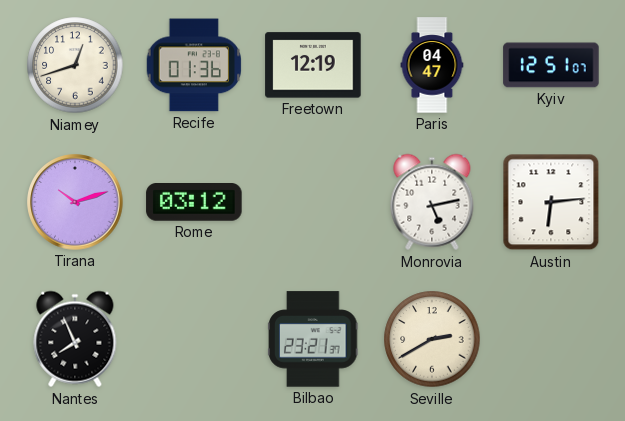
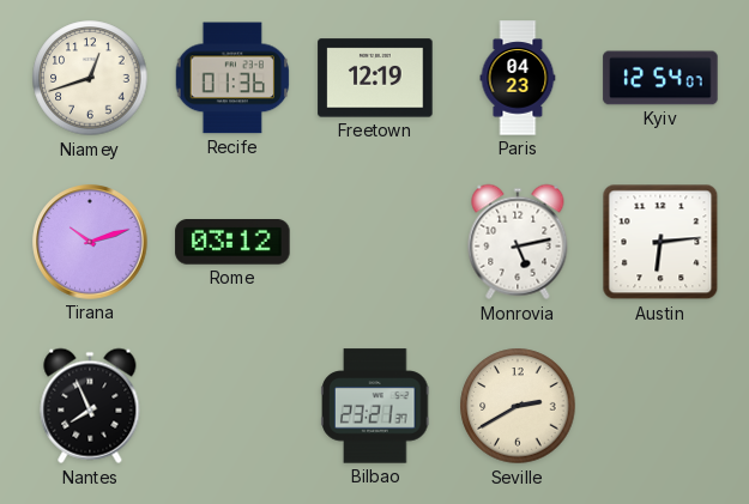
Paris: 04:47 -> 04:23
Kyiv: 12:51 -> 12:54
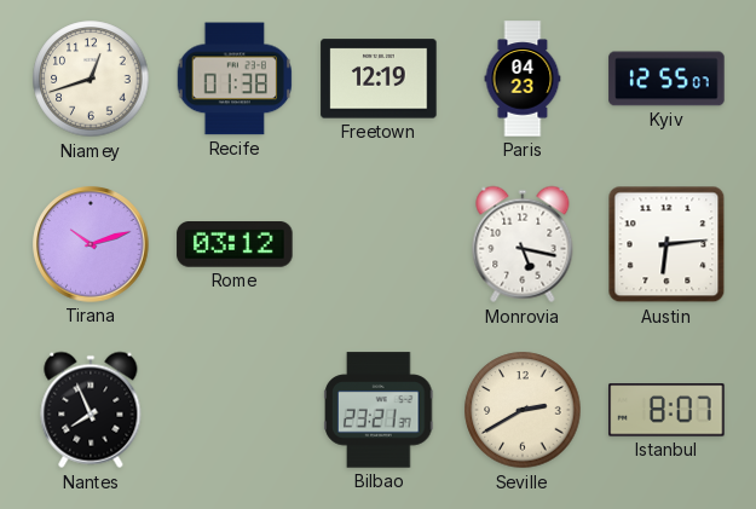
Recife: 01:36 -> 01:38
Kyiv: 12:54 -> 12:55
Monrovia: 5:13 -> 5:17
Istanbul: none -> 8:07
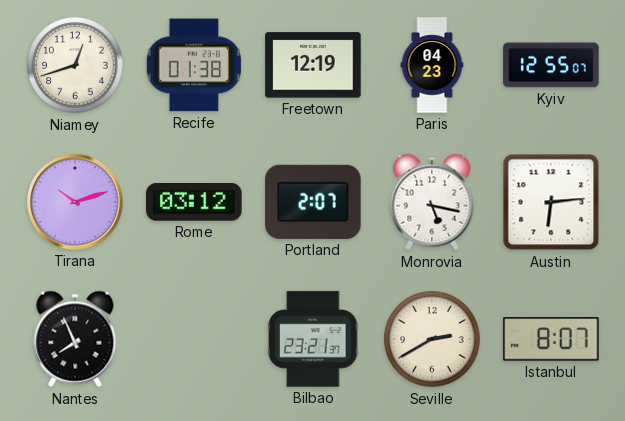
Portland: none -> 2:07
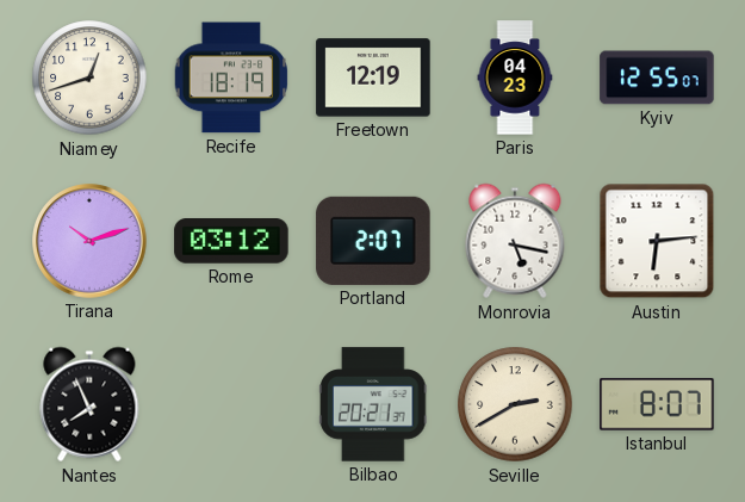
Recife: 01:38 -> 18:19
Bilbao: 23:21 -> 20:21
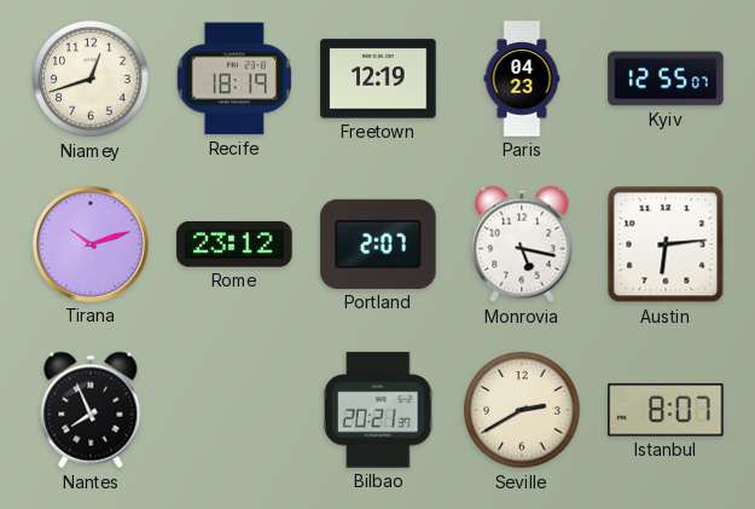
Rome: 03:12 -> 23:12
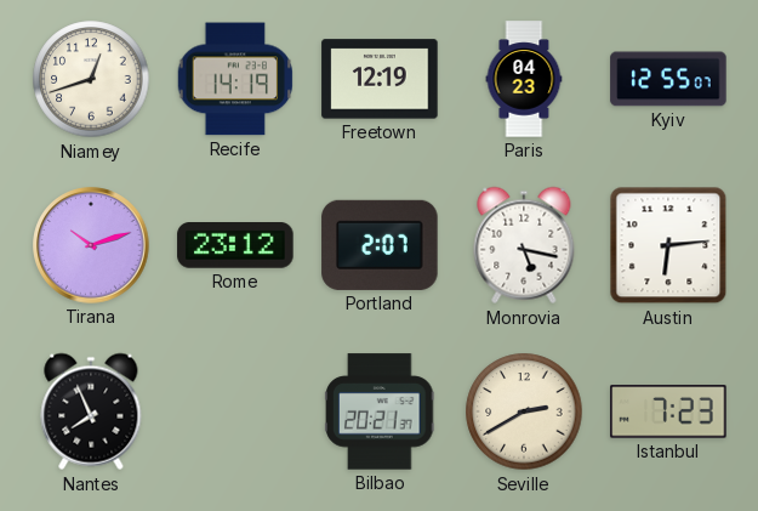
Recife: 18:19 -> 14:19
Istanbul: 8:07 -> 7:23
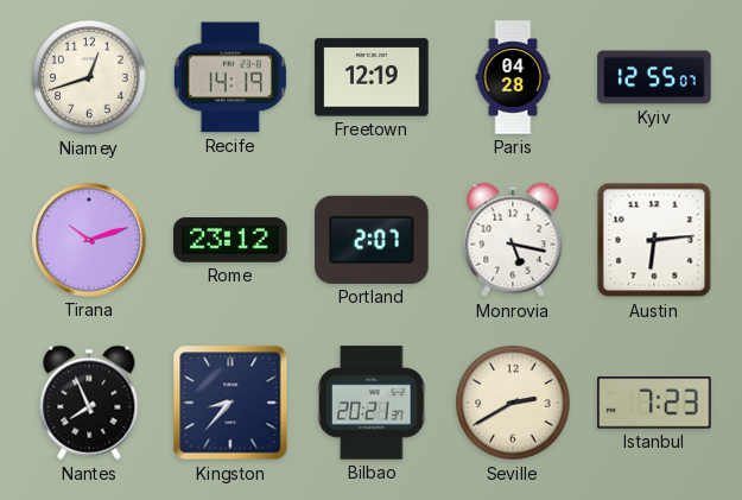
Paris: 04:23 -> 04:28
Kingston: none -> 8:37
